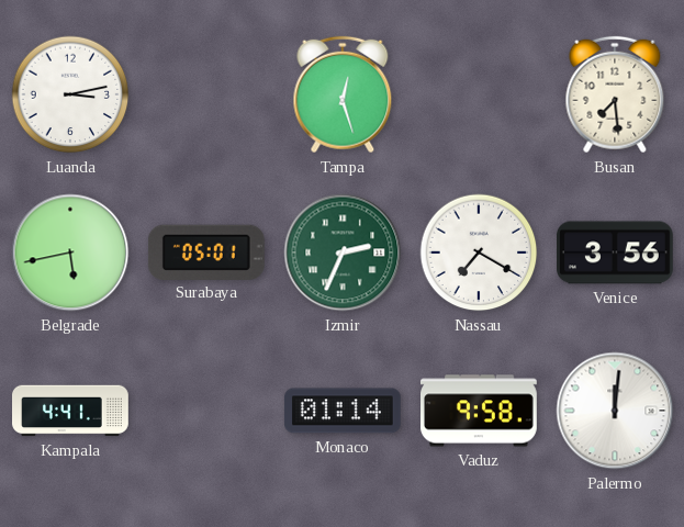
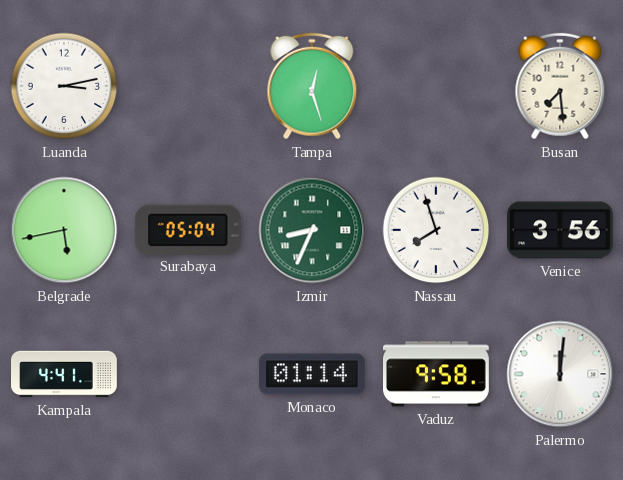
Surabaya: 05:01 -> 05:04
Izmir: 2:34 -> 8:34
Nassau: 7:20 -> 7:57
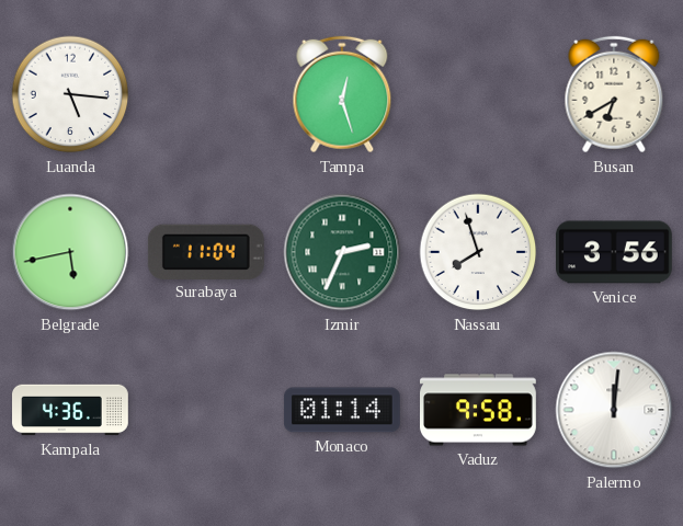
Luanda: 3:13 -> 5:16
Busan: 7:29 -> 6:40
Surabaya: 05:04 -> 11:04
Izmir: 8:34 -> 2:34
Kampala: 4:41 -> 4:36
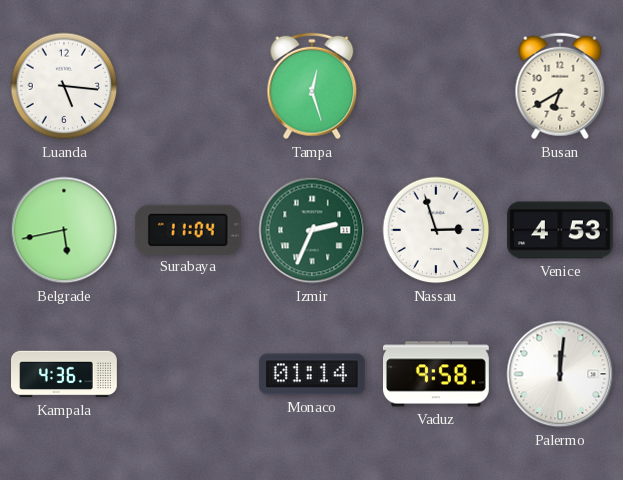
Nassau: 7:57 -> 2:57
Venice: 3:56 -> 4:53
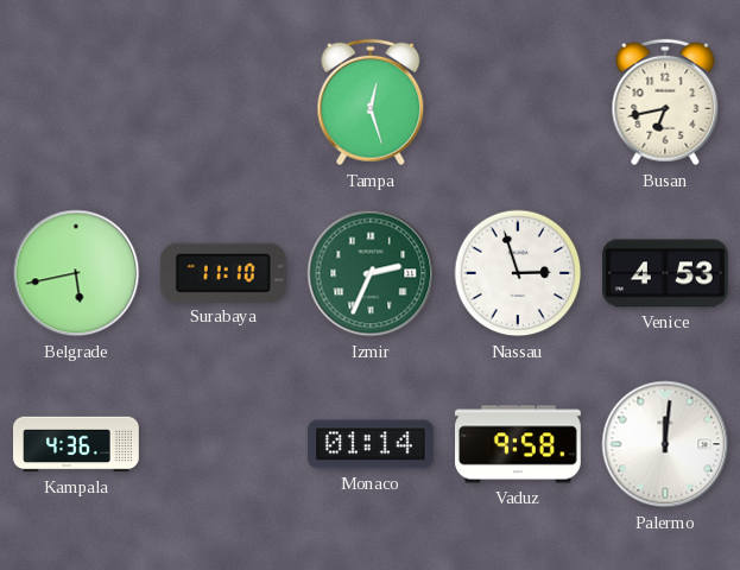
Luanda: 5:16 -> none
Busan: 6:40 -> 6:43
Surabaya: 11:04 -> 11:10
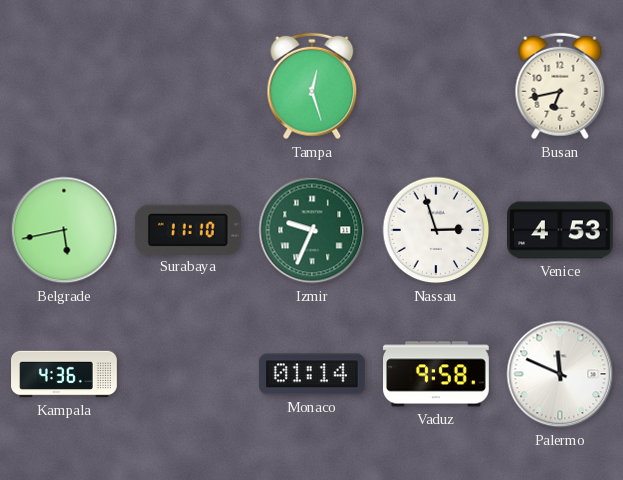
Izmir: 2:34 -> 9:34
Palermo: 12:01 -> 11:49
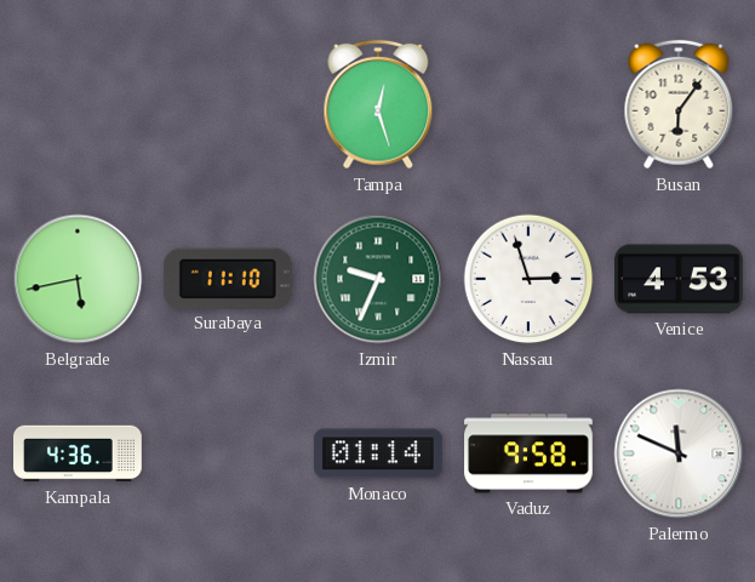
Busan: 6:43 -> 6:06
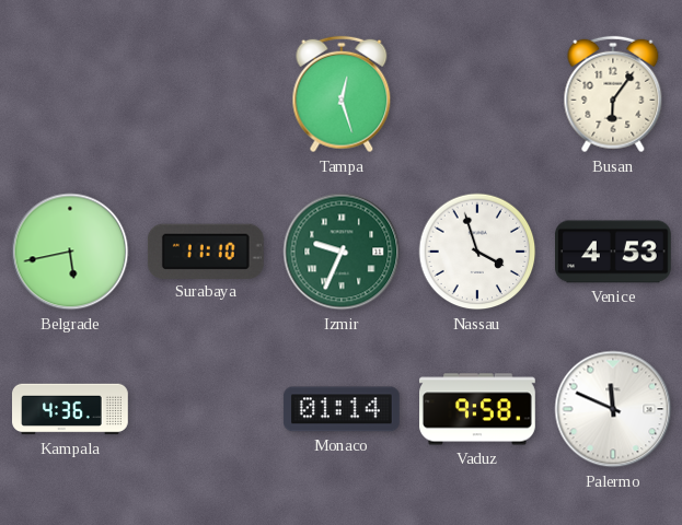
Nassau: 2:57 -> 3:57
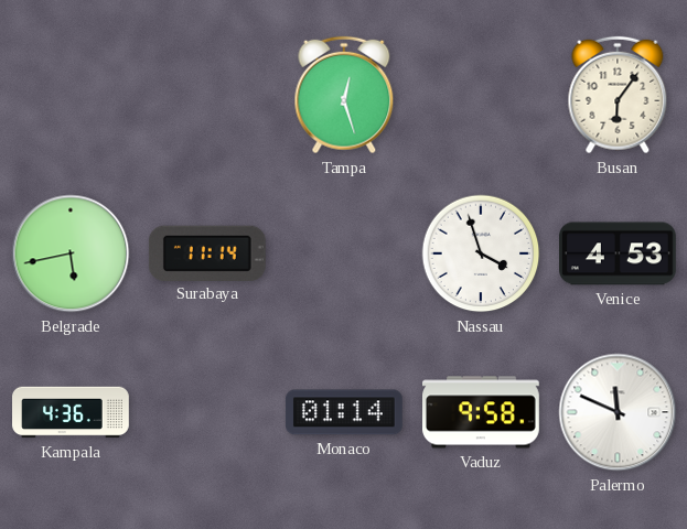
Surabaya: 11:10 -> 11:14
Izmir: 9:34 -> none
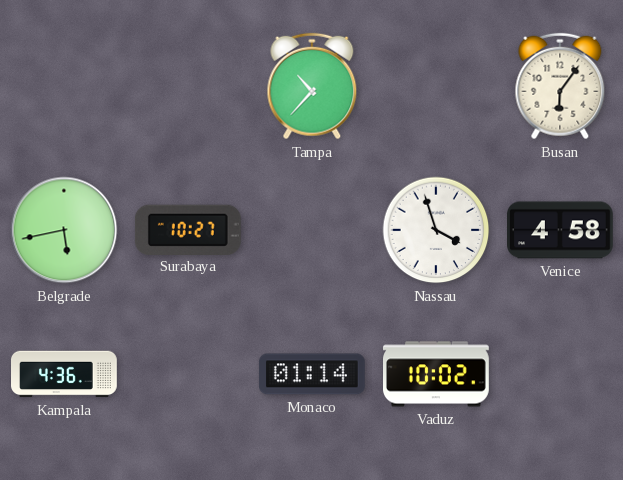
Tampa: 12:27 -> 10:37
Surabaya: 11:14 -> 10:27
Venice: 4:53 -> 4:58
Vaduz: 9:58 -> 10:02
Palermo: 11:49 -> none
